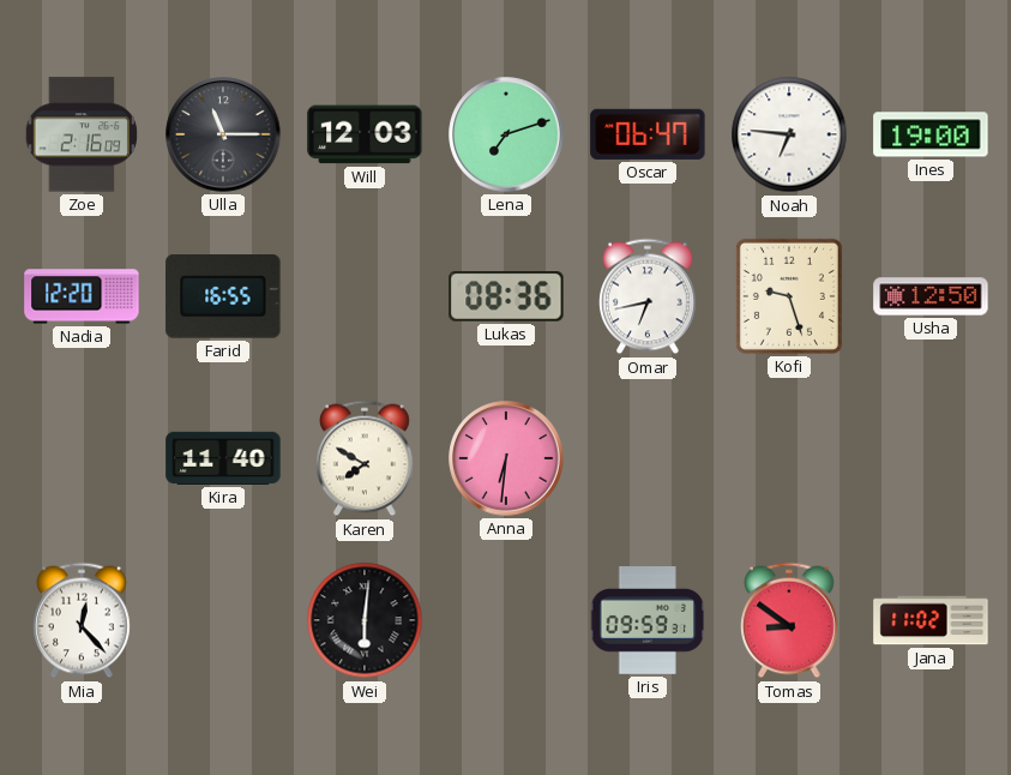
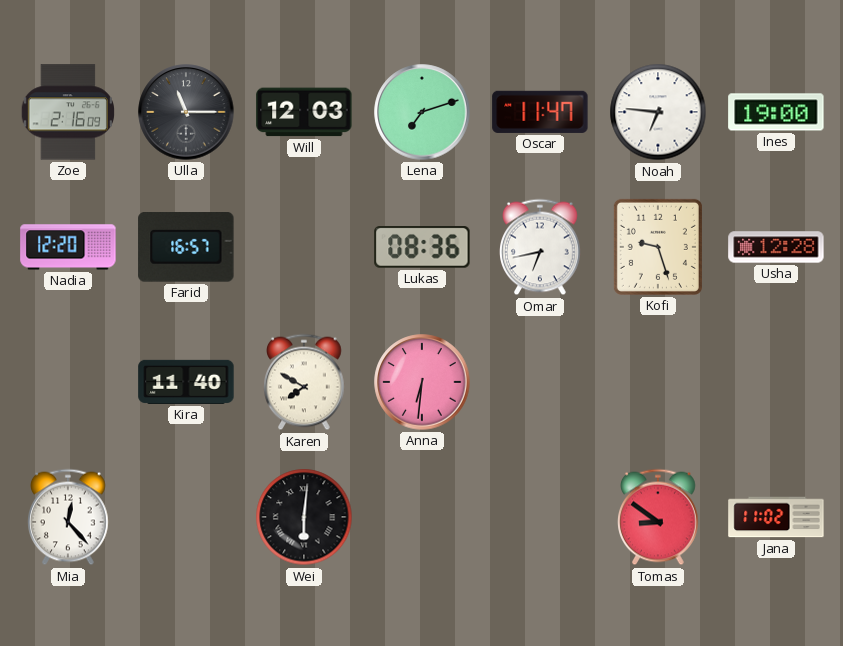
Oscar: 06:47 -> 11:47
Farid: 16:55 -> 16:57
Usha: 12:50 -> 12:28
Iris: 09:59 -> none
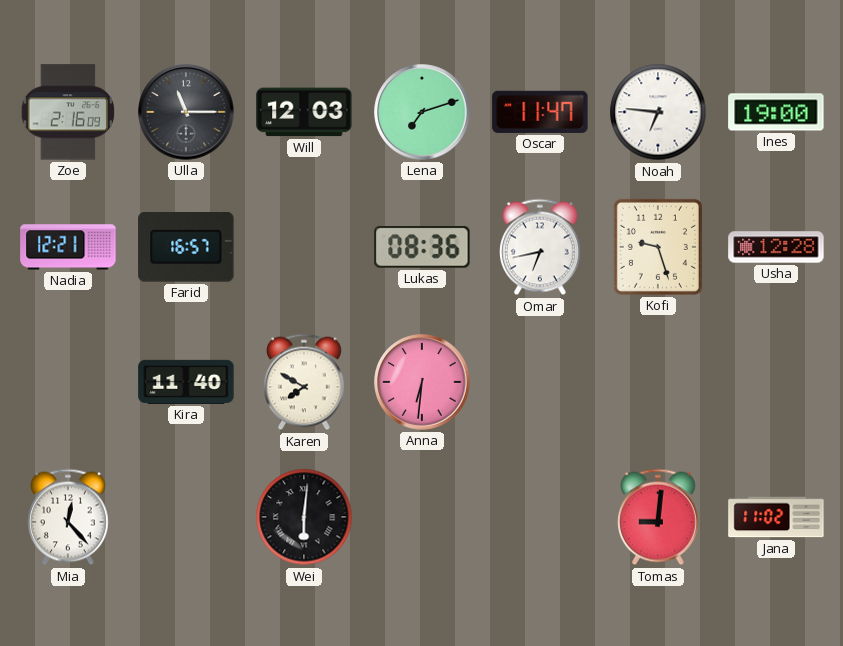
Nadia: 12:20 -> 12:21
Tomas: 8:51 -> 9:01
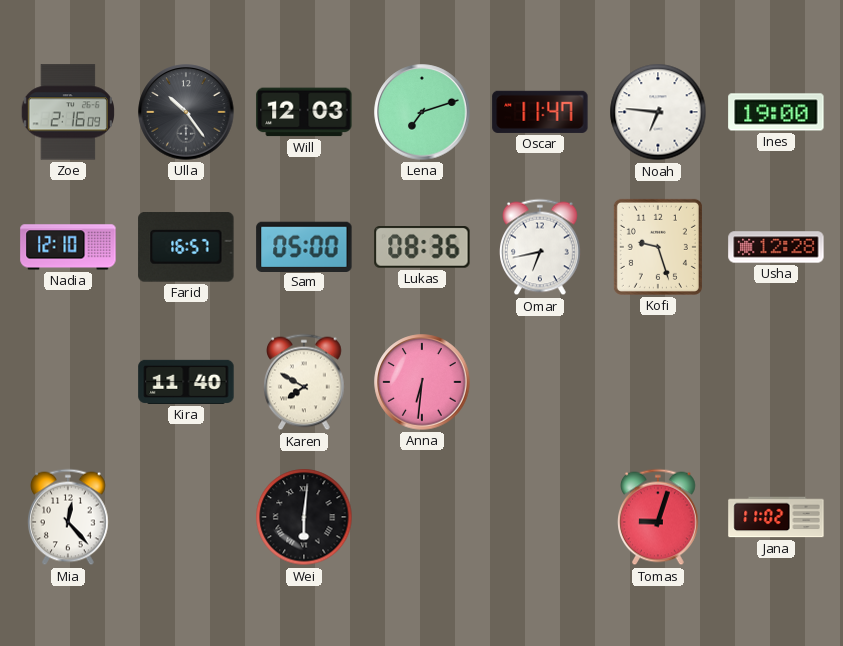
Ulla: 11:15 -> 10:24
Nadia: 12:21 -> 12:10
Sam: none -> 05:00
Tomas: 9:01 -> 9:03
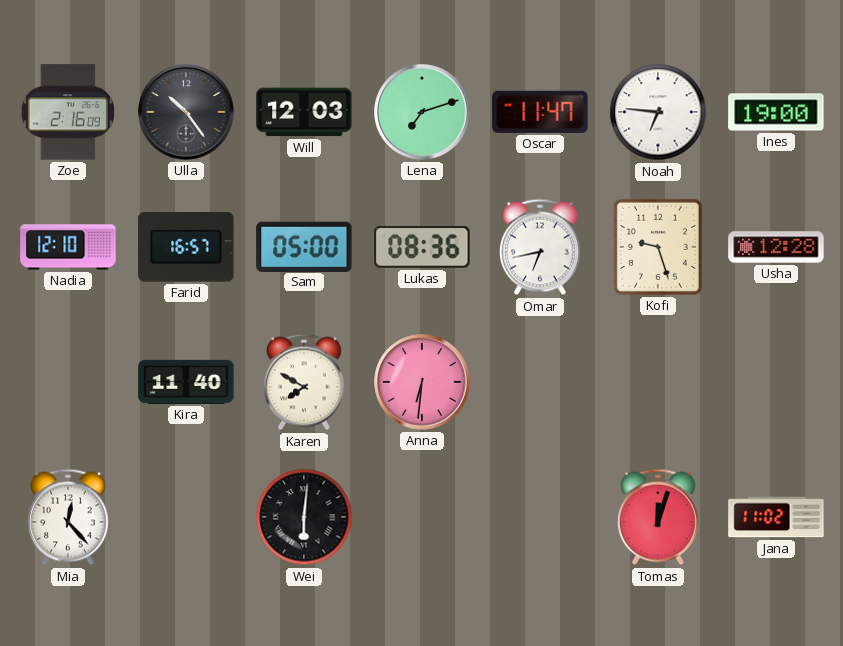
Tomas: 9:03 -> 12:03
